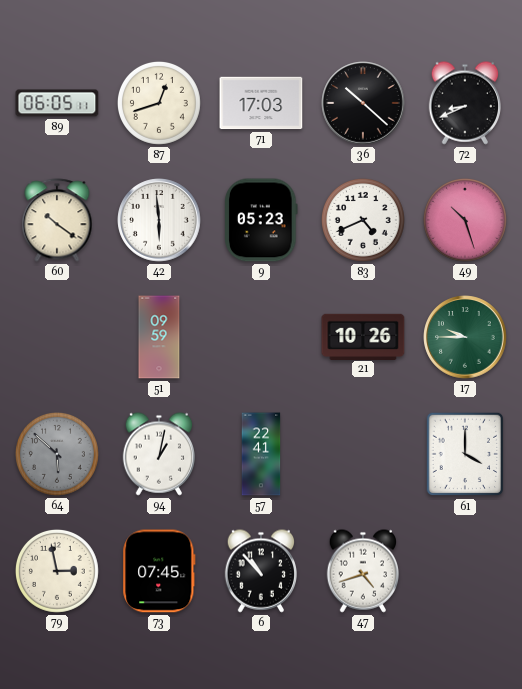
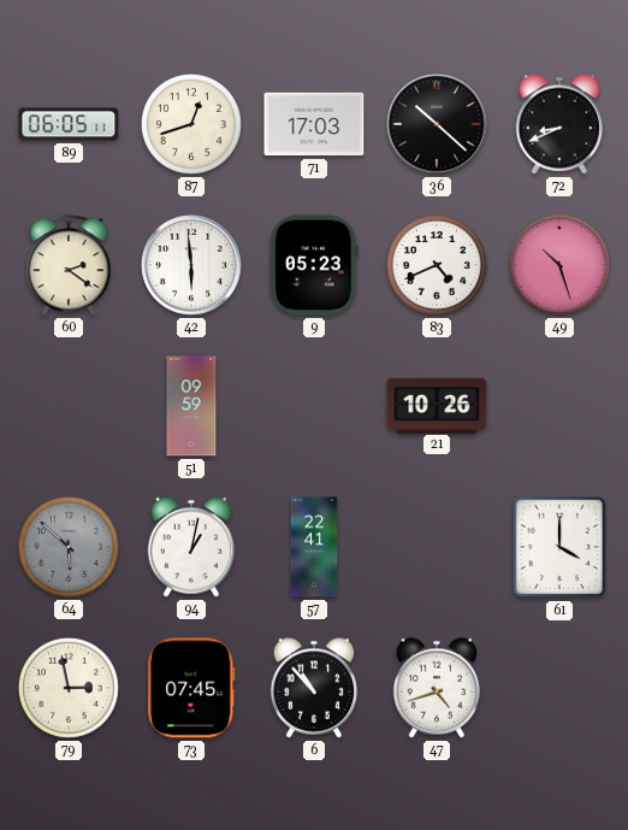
60: 10:21 -> 2:21
17: 9:45 -> none
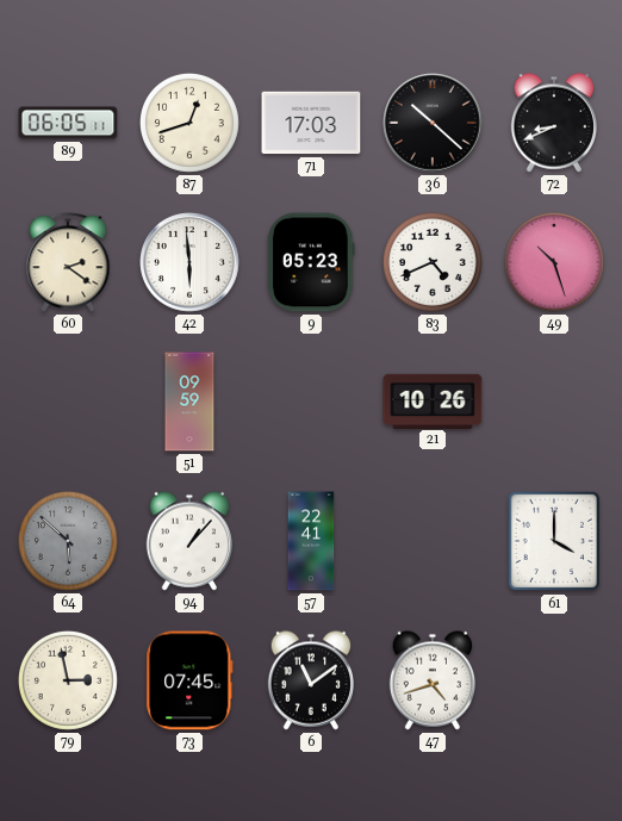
94: 1:02 -> 1:07
6: 10:53 -> 11:09
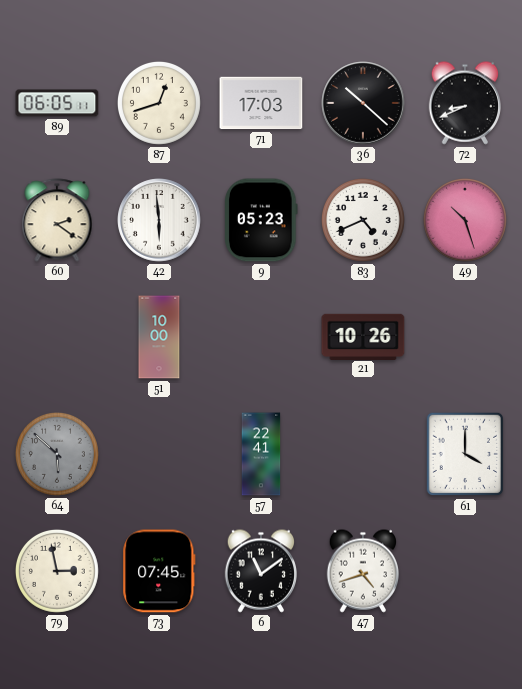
51: 09:59 -> 10:00
94: 1:07 -> none
